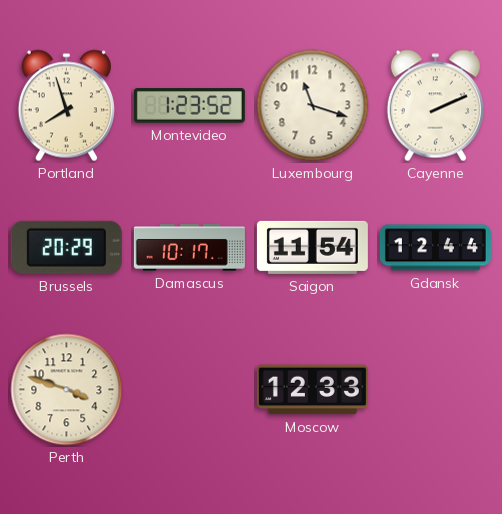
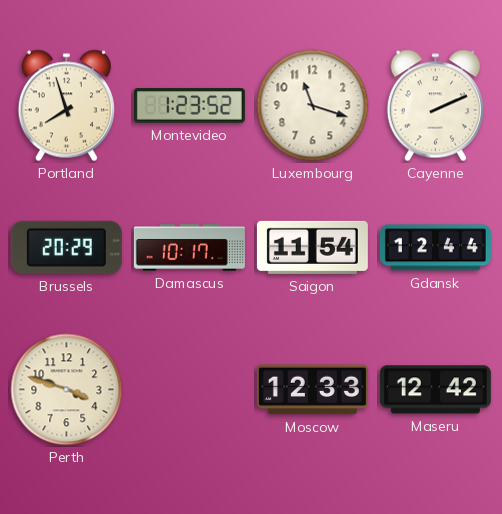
Maseru: none -> 12:42
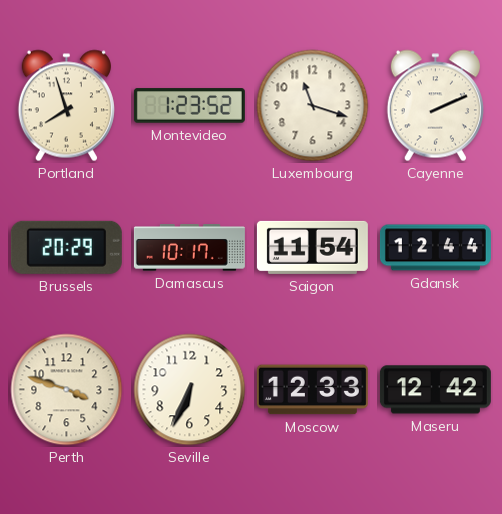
Seville: none -> 6:34
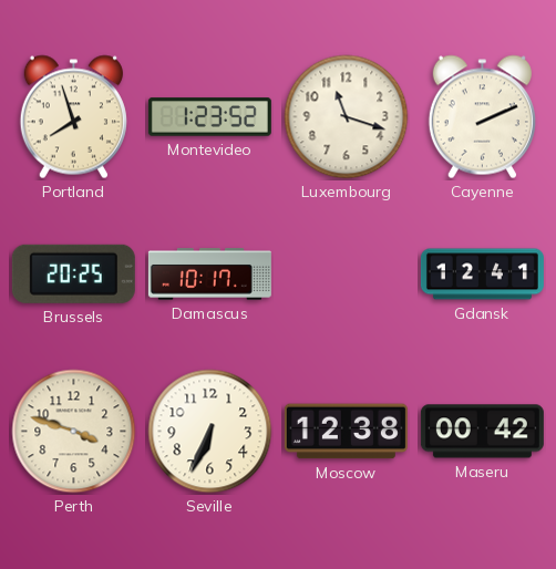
Brussels: 20:29 -> 20:25
Saigon: 11:54 -> none
Gdansk: 12:44 -> 12:41
Moscow: 12:33 -> 12:38
Maseru: 12:42 -> 00:42
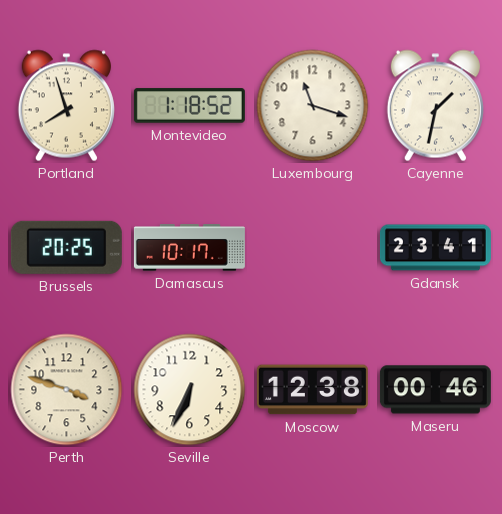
Montevideo: 1:23 -> 1:18
Cayenne: 2:11 -> 1:32
Gdansk: 12:41 -> 23:41
Maseru: 00:42 -> 00:46
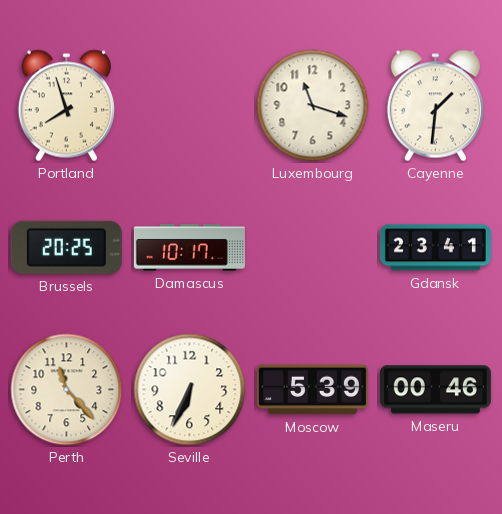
Montevideo: 1:18 -> none
Cayenne: 1:32 -> 1:31
Perth: 3:48 -> 11:23
Moscow: 12:38 -> 5:39
